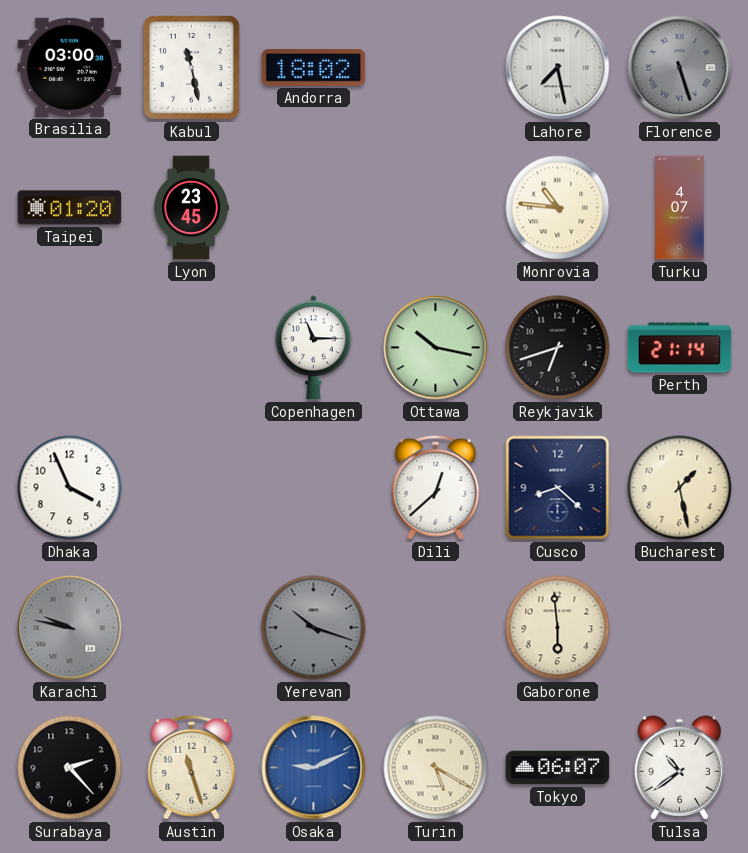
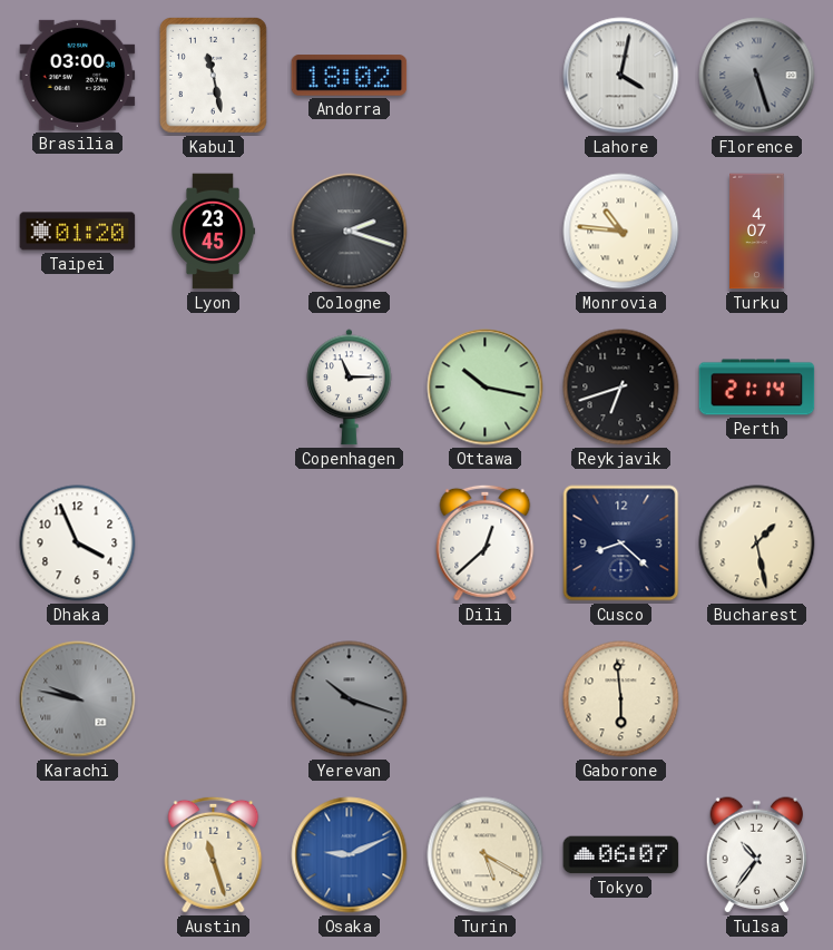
Lahore: 7:28 -> 4:02
Cologne: none -> 2:18
Surabaya: 2:23 -> none
Tulsa: 10:39 -> 10:36
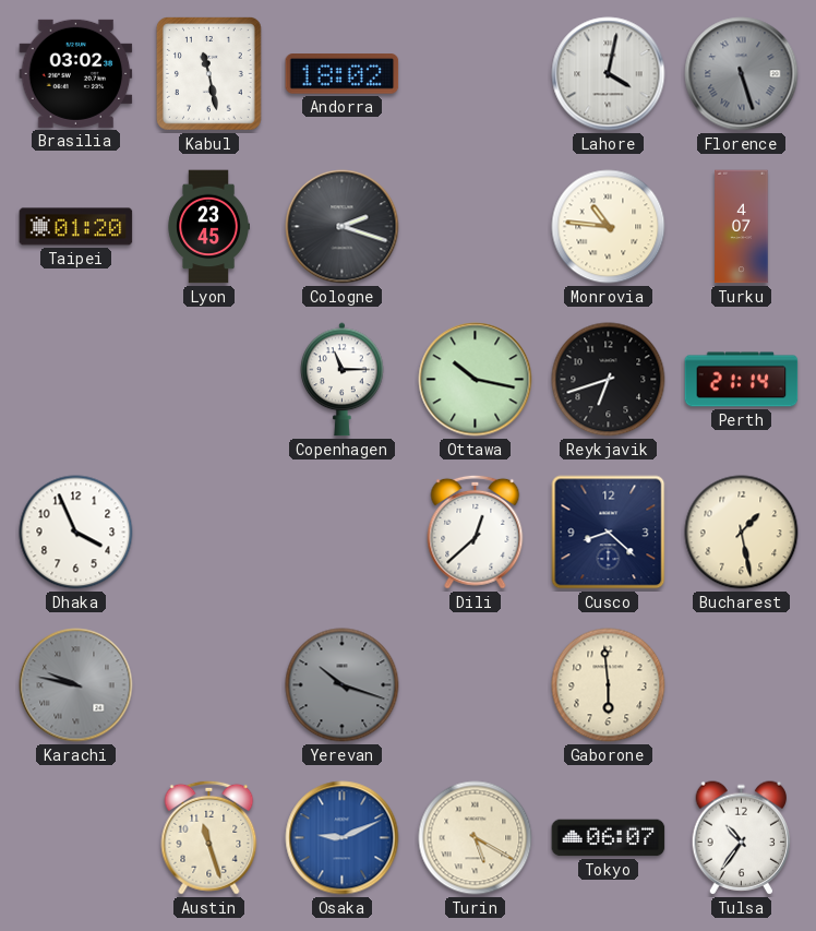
Brasilia: 03:00 -> 03:02
